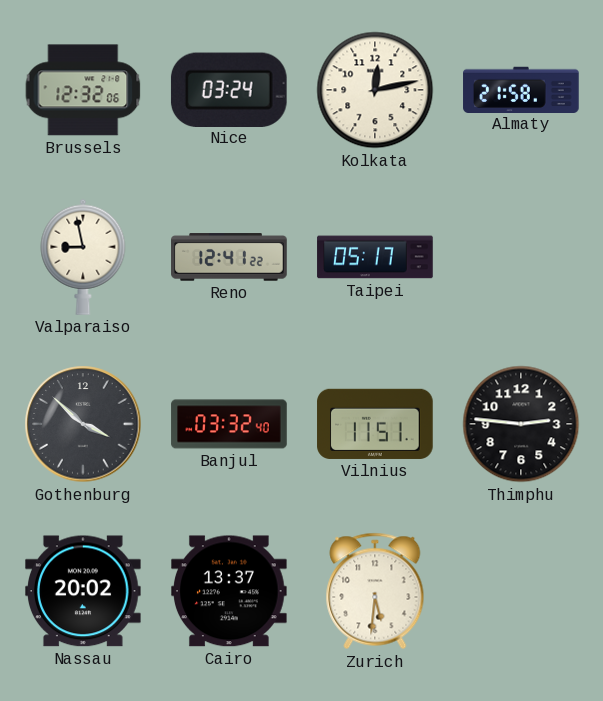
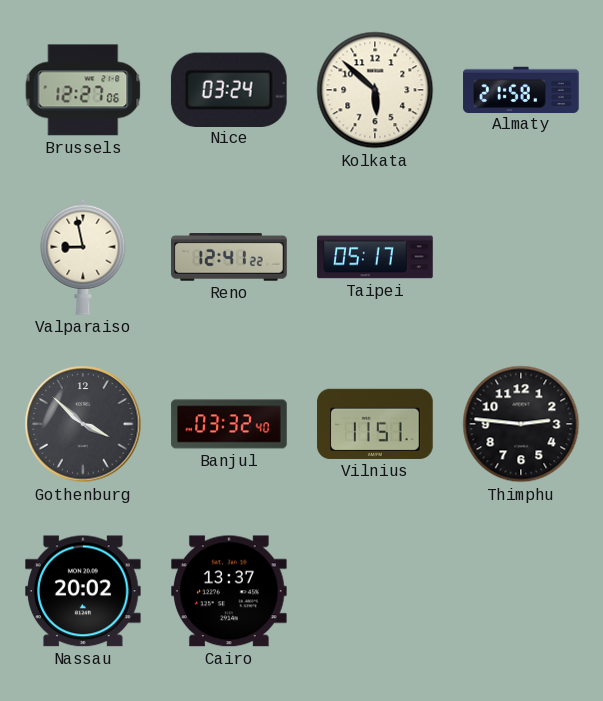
Brussels: 12:32 -> 12:27
Kolkata: 12:13 -> 5:52
Zurich: 5:31 -> none
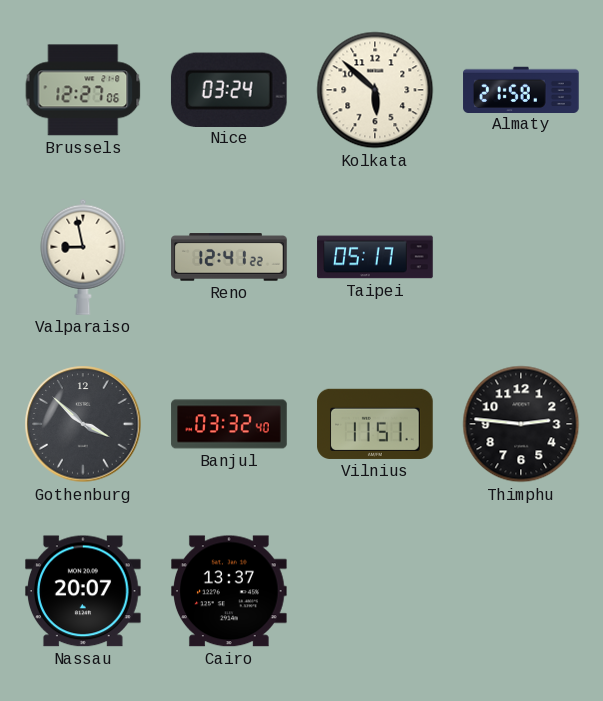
Nassau: 20:02 -> 20:07
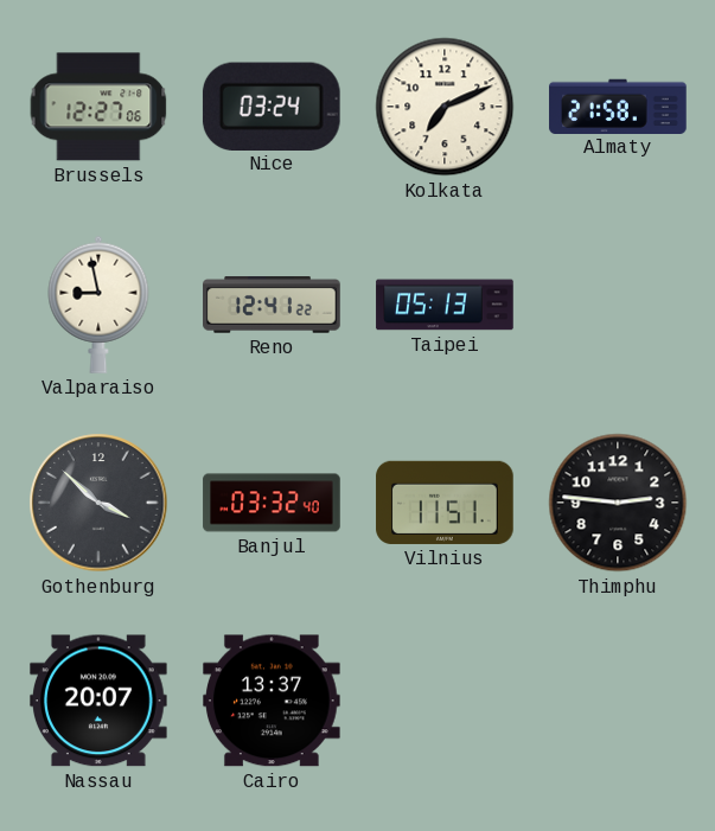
Kolkata: 5:52 -> 7:11
Taipei: 05:17 -> 05:13
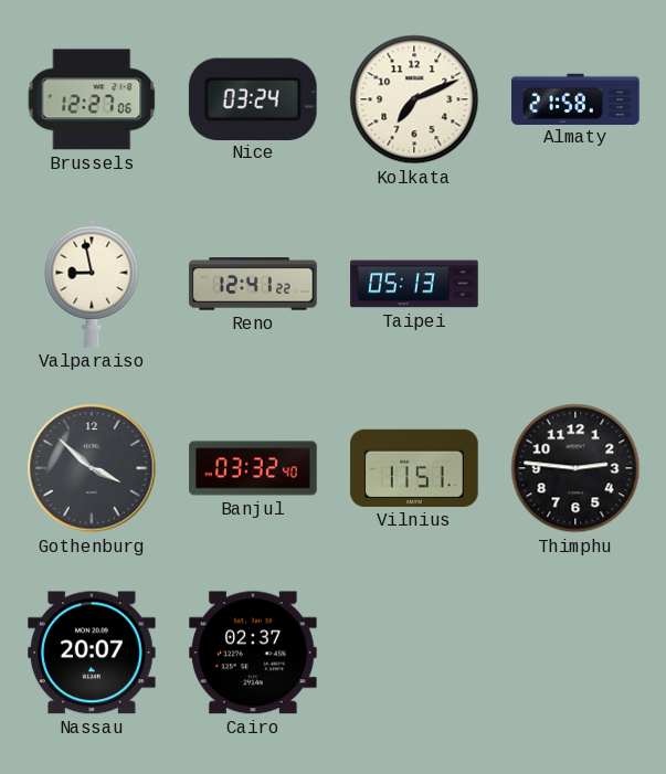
Cairo: 13:37 -> 02:37
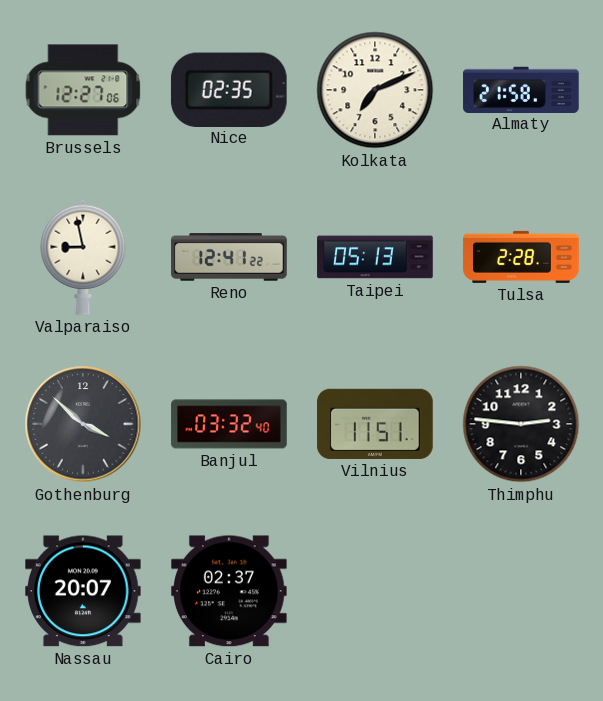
Nice: 03:24 -> 02:35
Tulsa: none -> 2:28
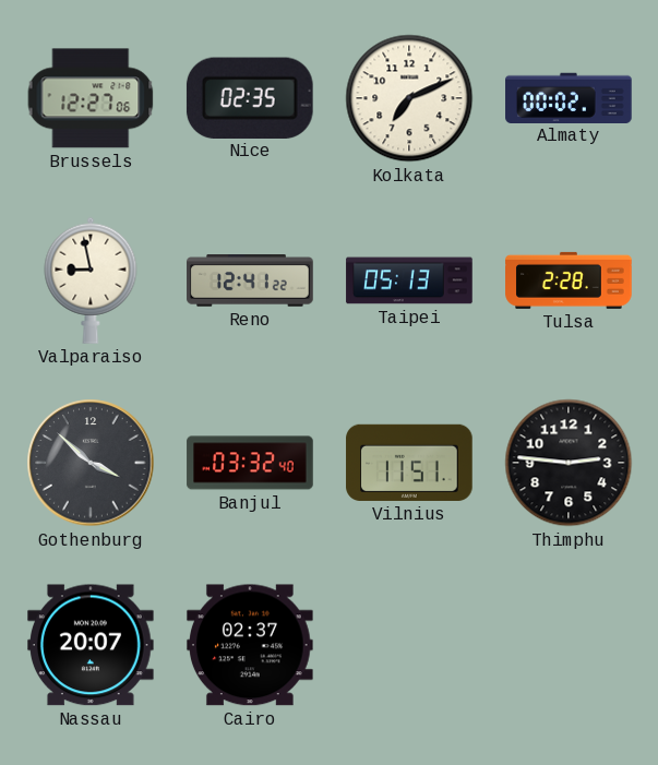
Almaty: 21:58 -> 00:02
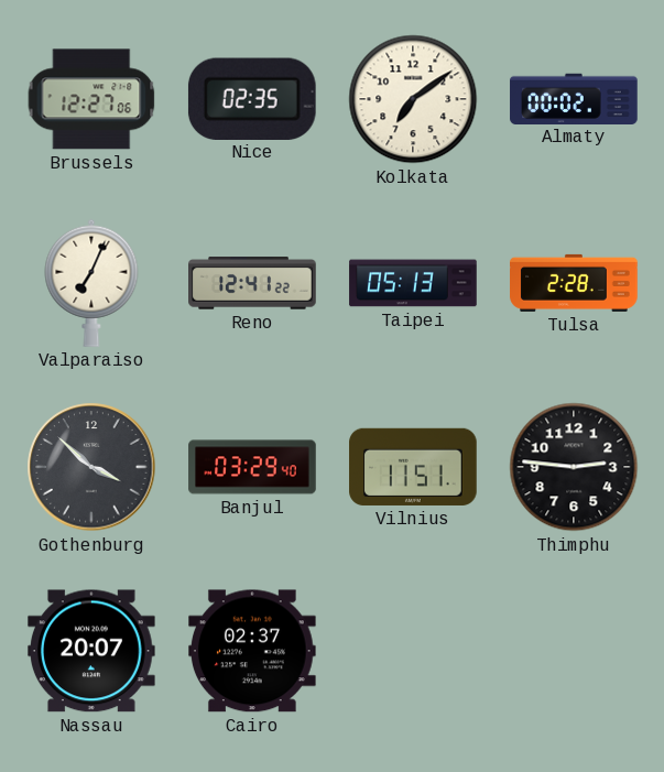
Kolkata: 7:11 -> 7:09
Valparaiso: 8:58 -> 7:04
Banjul: 03:32 -> 03:29
